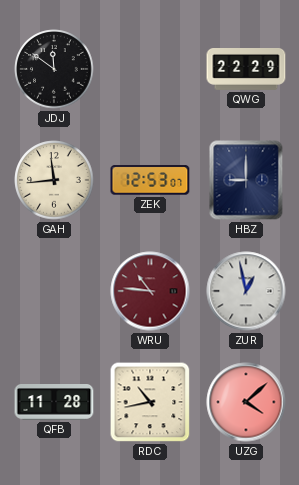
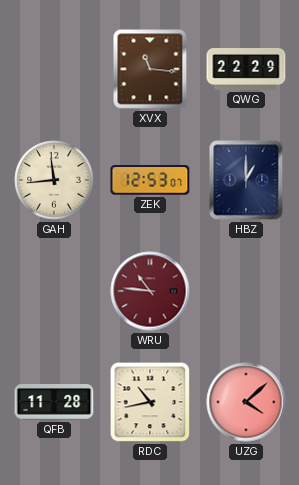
JDJ: 11:51 -> none
XVX: none -> 11:16
HBZ: 9:00 -> 1:00
ZUR: 12:58 -> none
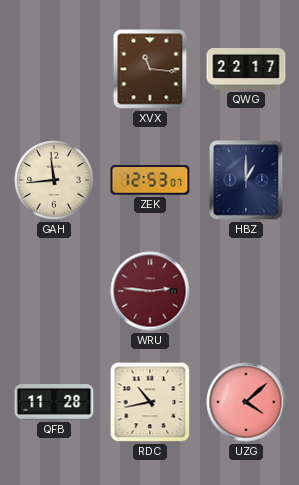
QWG: 22:29 -> 22:17
WRU: 10:46 -> 2:46
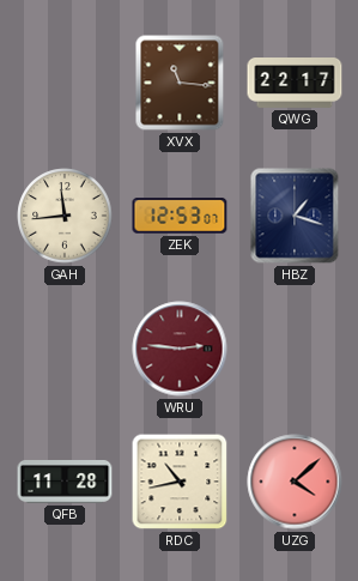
HBZ: 1:00 -> 1:18
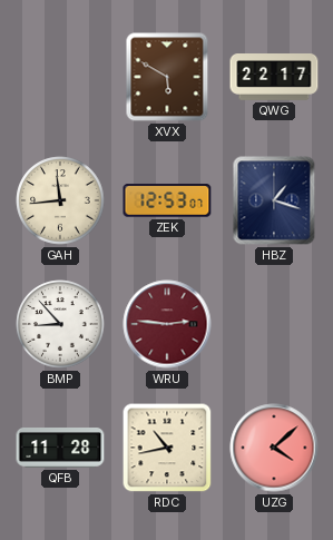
XVX: 11:16 -> 5:50
BMP: none -> 8:53
